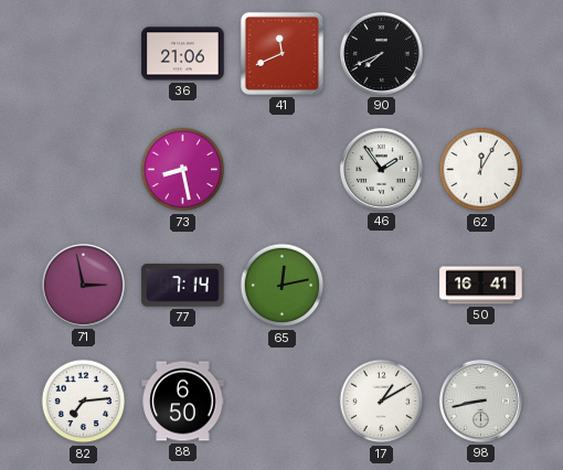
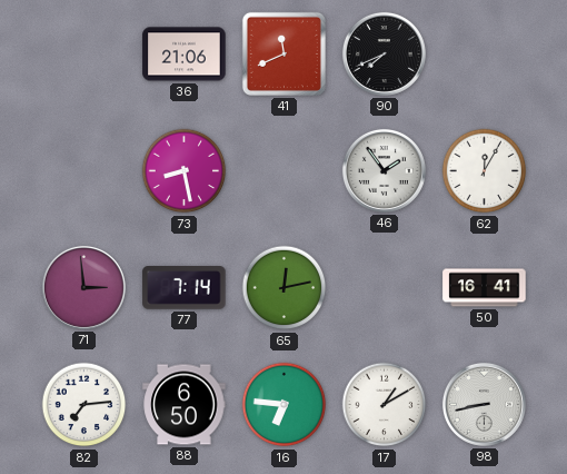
71: 2:58 -> 2:59
16: none -> 6:46
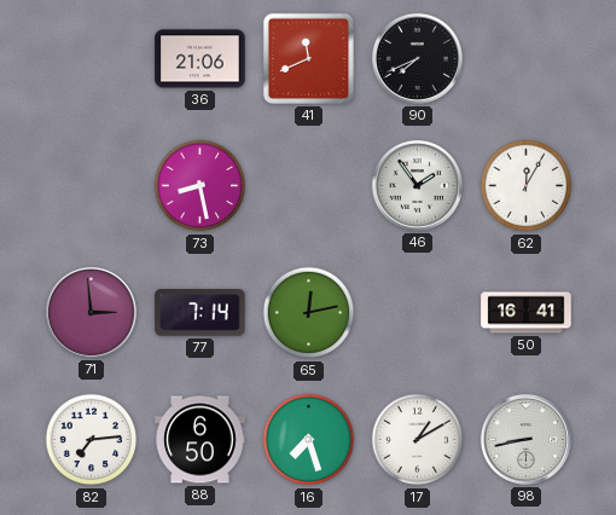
16: 6:46 -> 7:27
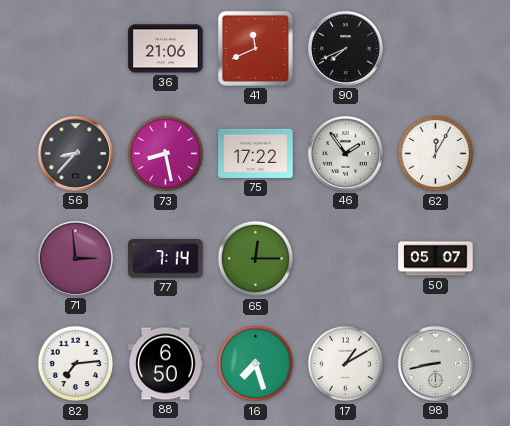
56: none -> 8:37
75: none -> 17:22
65: 12:13 -> 12:15
50: 16:41 -> 05:07
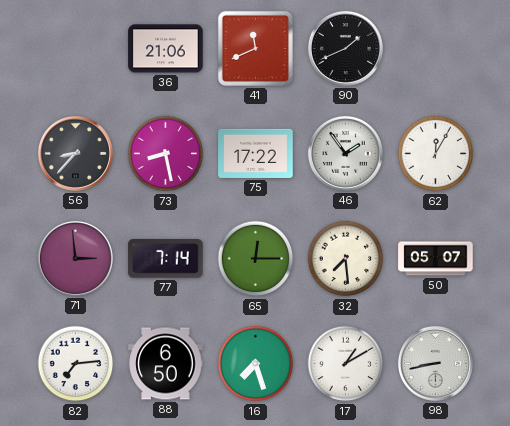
90: 7:41 -> 1:41
32: none -> 7:29
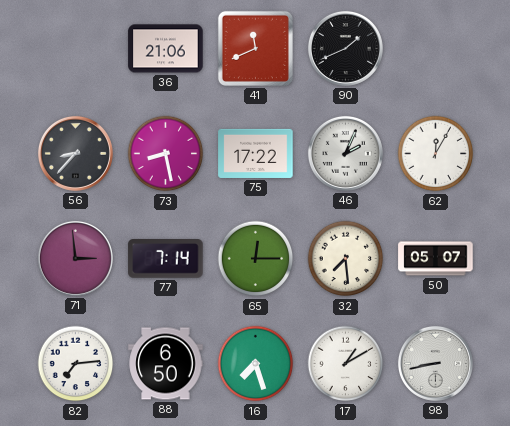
46: 1:54 -> 2:04
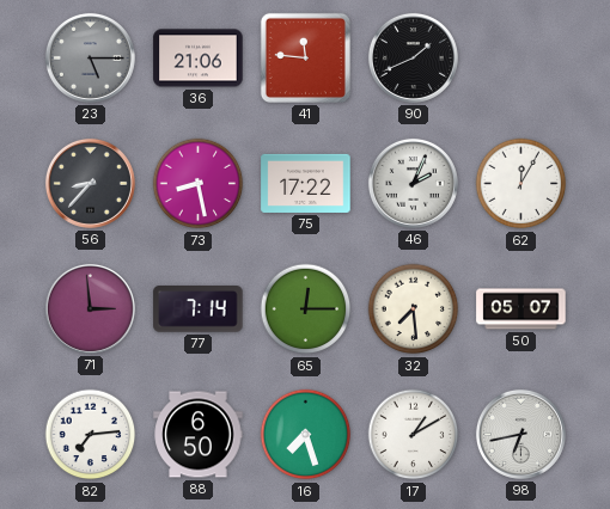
23: none -> 5:15
41: 11:41 -> 11:46
98: 8:43 -> 6:43
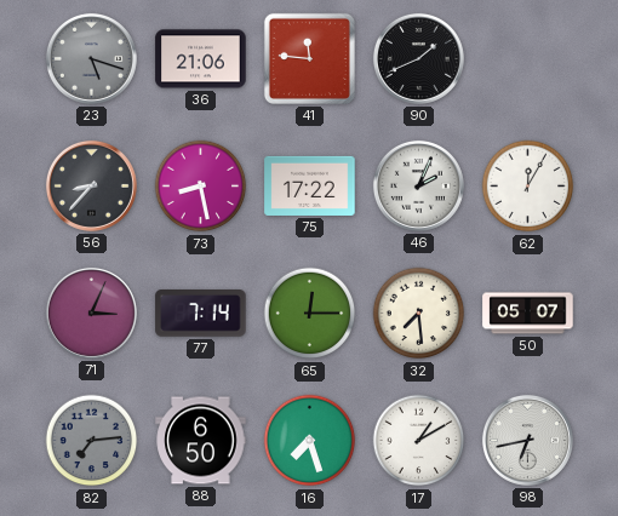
23: 5:15 -> 5:18
71: 2:59 -> 3:04
82 dial: white -> grey
